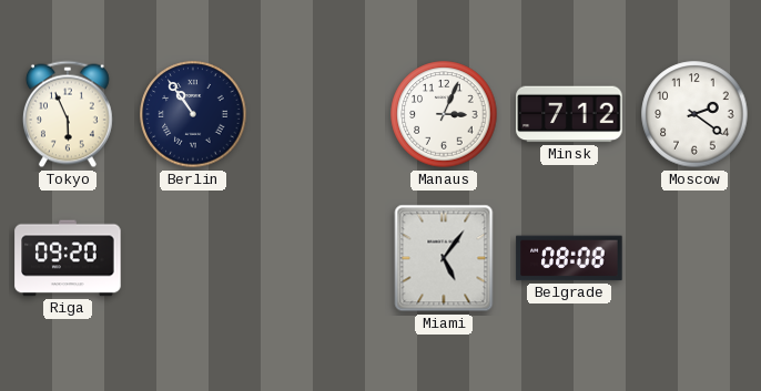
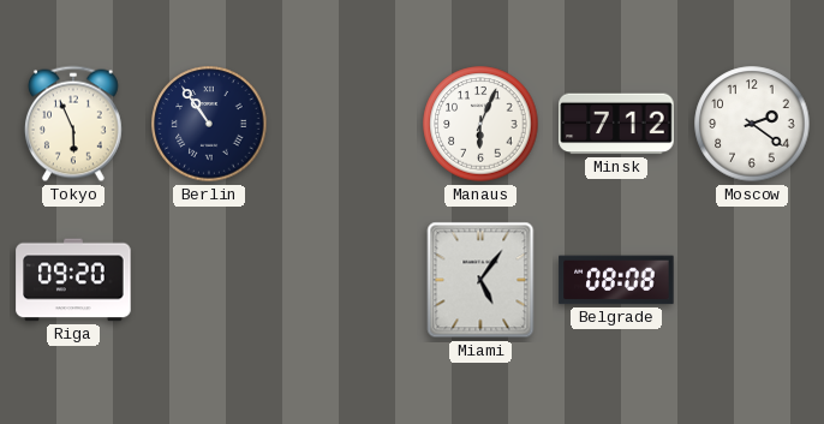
Manaus: 3:04 -> 6:04
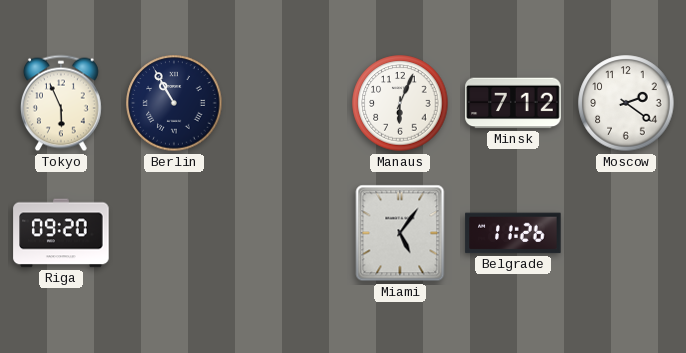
Berlin: 10:54 -> 10:55
Belgrade: 08:08 -> 11:26
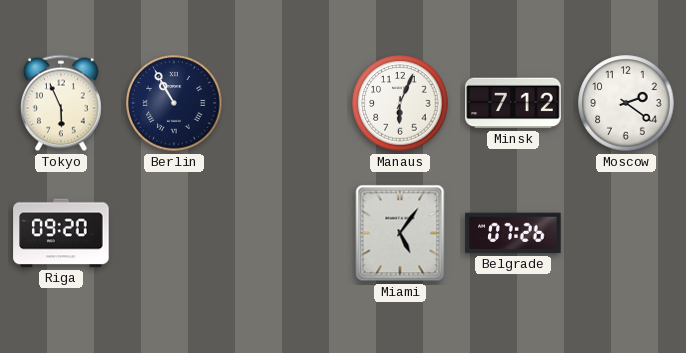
Belgrade: 11:26 -> 07:26
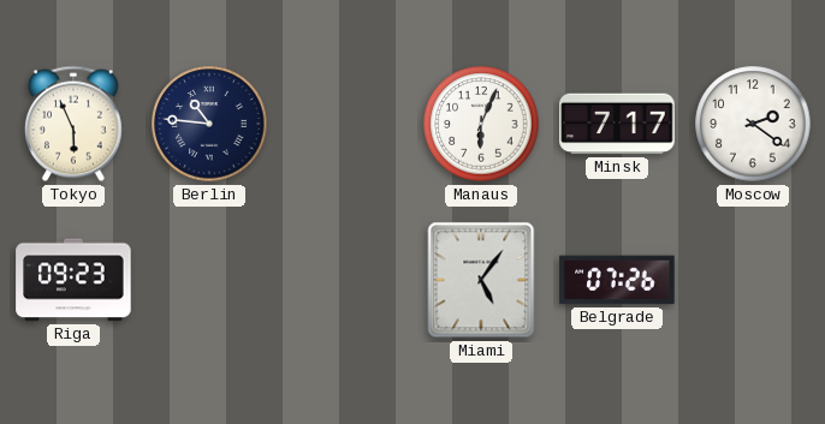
Berlin: 10:55 -> 10:46
Minsk: 7:12 -> 7:17
Riga: 09:20 -> 09:23
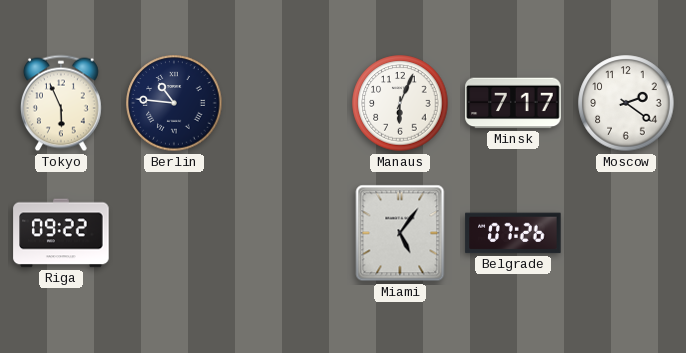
Riga: 09:23 -> 09:22
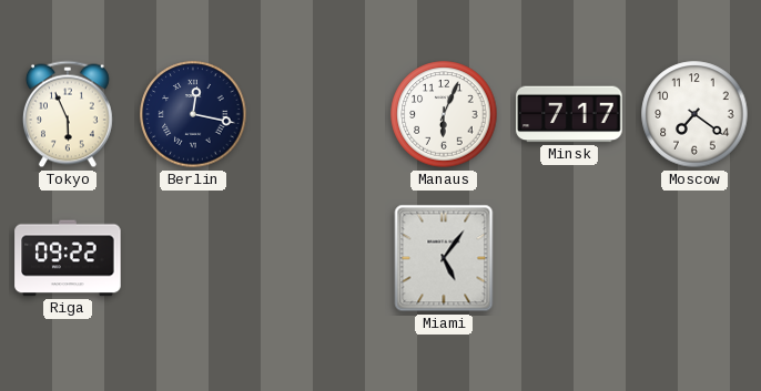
Berlin: 10:46 -> 12:17
Moscow: 2:21 -> 7:21
Belgrade: 07:26 -> none
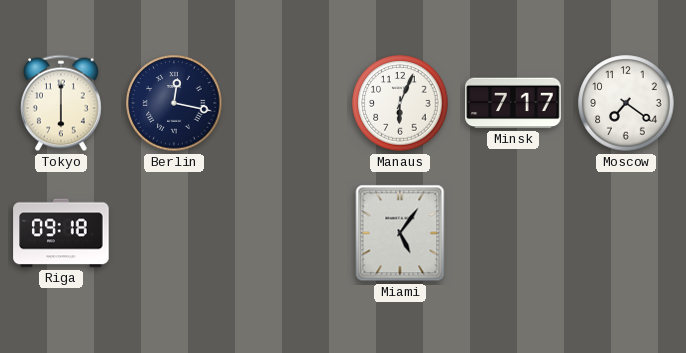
Tokyo: 5:56 -> 6:00
Riga: 09:22 -> 09:18
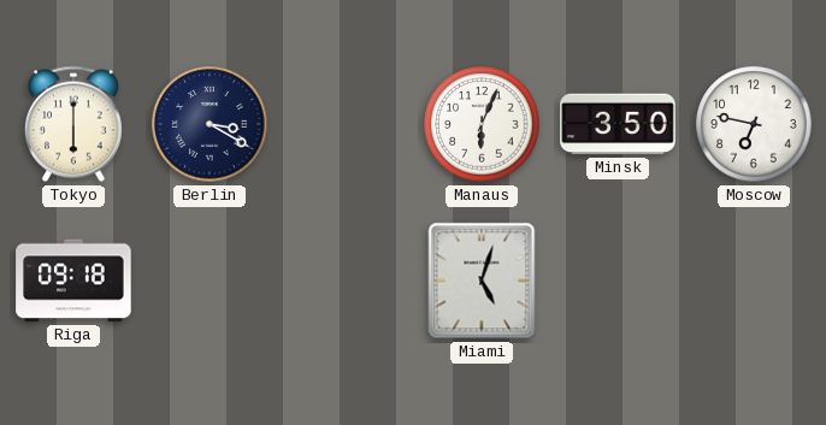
Berlin: 12:17 -> 3:20
Minsk: 7:17 -> 3:50
Moscow: 7:21 -> 6:47
Miami: 5:06 -> 5:03
